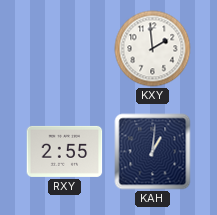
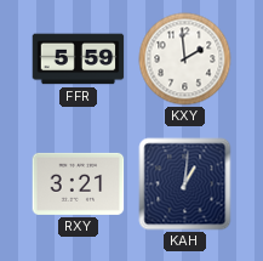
FFR: none -> 5:59
RXY: 2:55 -> 3:21
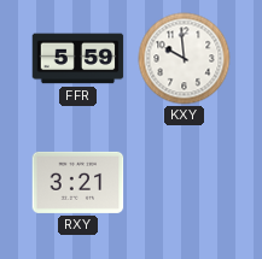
KXY: 1:59 -> 9:59
KAH: 1:01 -> none
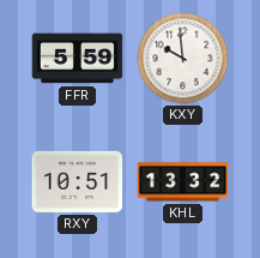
RXY: 3:21 -> 10:51
KHL: none -> 13:32
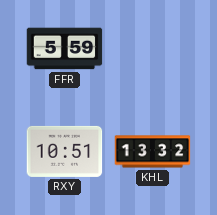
KXY: 9:59 -> none
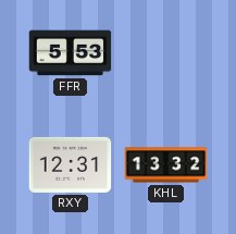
FFR: 5:59 -> 5:53
RXY: 10:51 -> 12:31
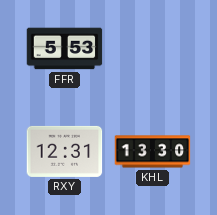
KHL: 13:32 -> 13:30
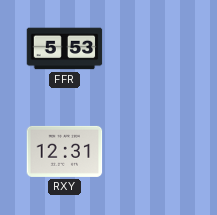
KHL: 13:30 -> none
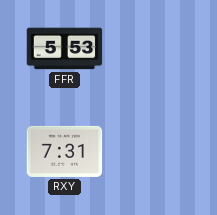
RXY: 12:31 -> 7:31
